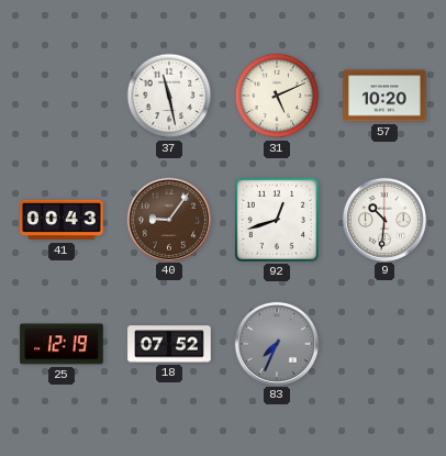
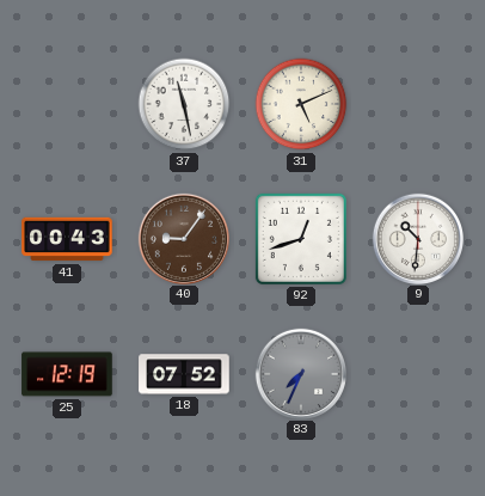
57: 10:20 -> none
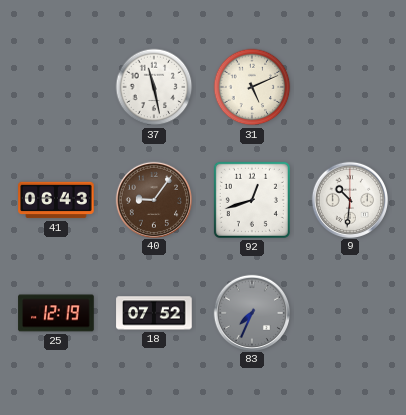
41: 00:43 -> 06:43
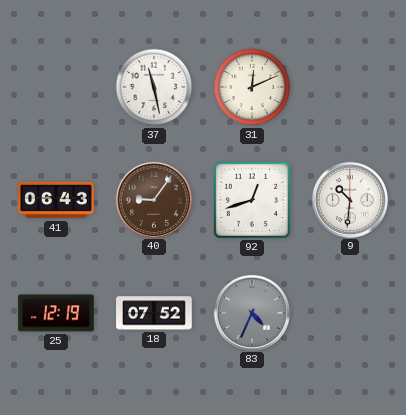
31: 5:11 -> 12:11
83: 7:34 -> 4:34
